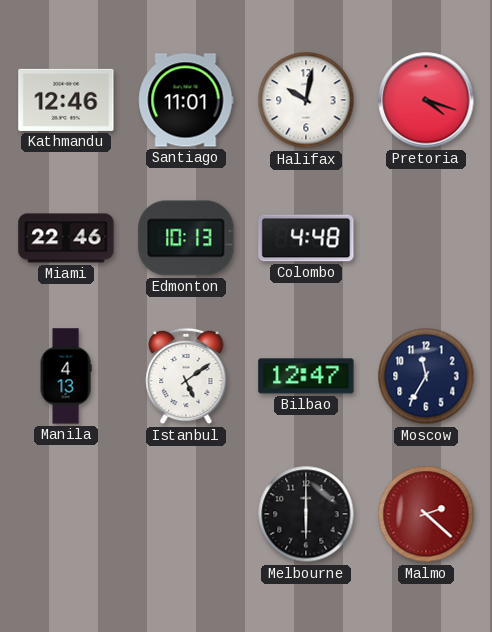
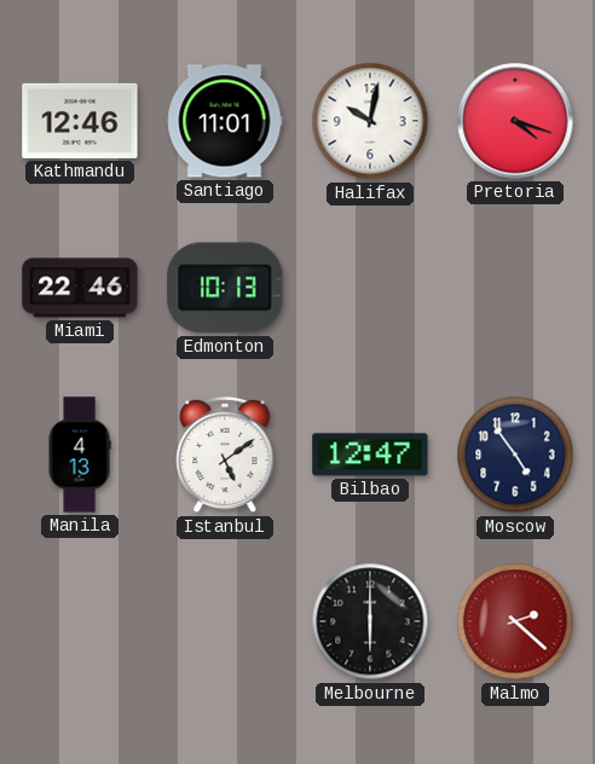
Colombo: 4:48 -> none
Moscow: 11:35 -> 4:54
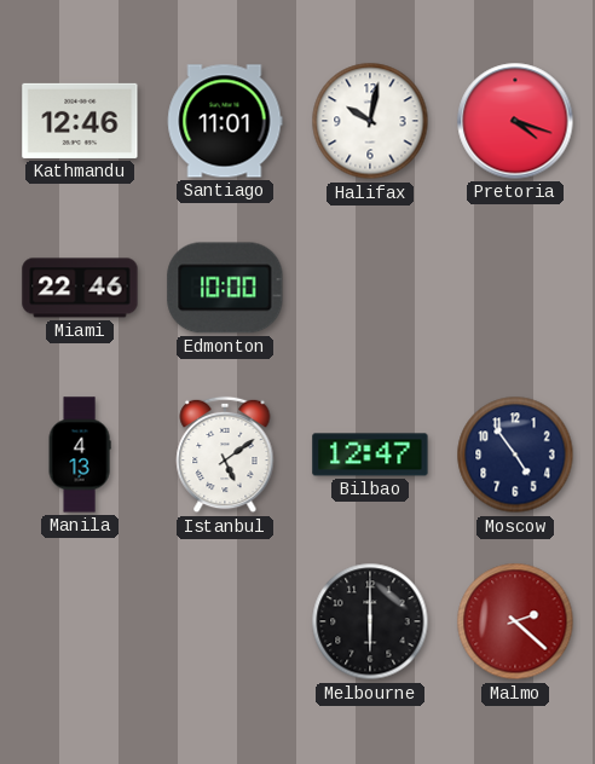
Edmonton: 10:13 -> 10:00
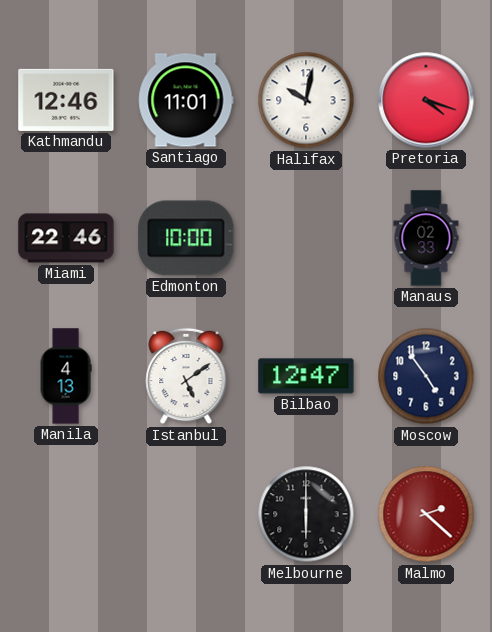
Manaus: none -> 02:33
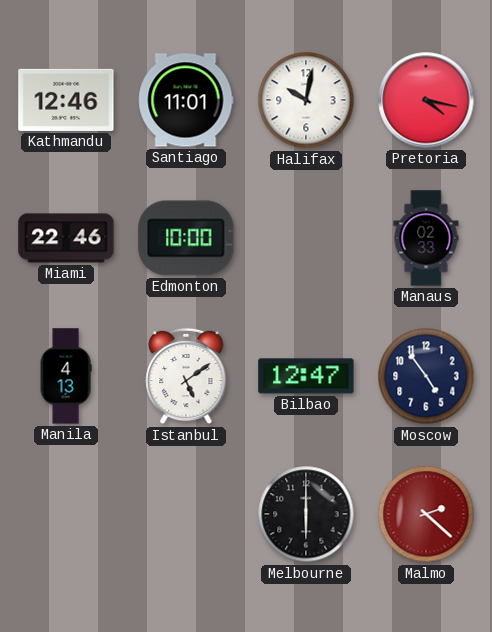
Pretoria: 4:18 -> 4:17
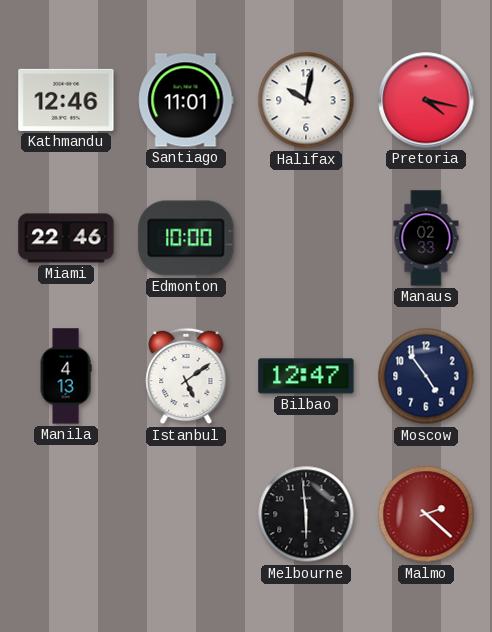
Melbourne: 6:00 -> 5:59
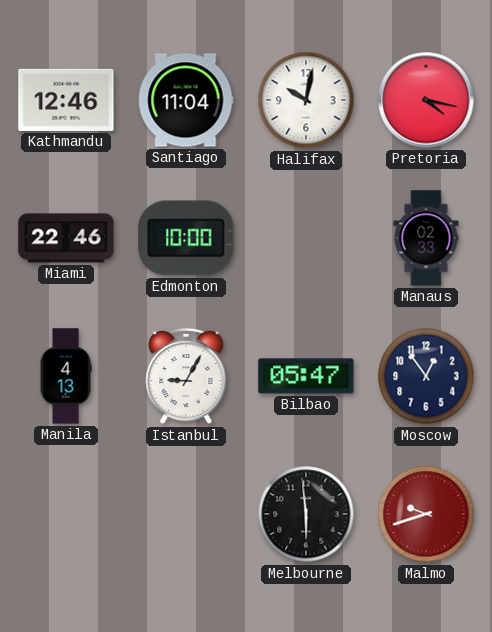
Santiago: 11:01 -> 11:04
Istanbul: 5:09 -> 9:05
Bilbao: 12:47 -> 05:47
Moscow: 4:54 -> 12:54
Malmo: 2:22 -> 9:42
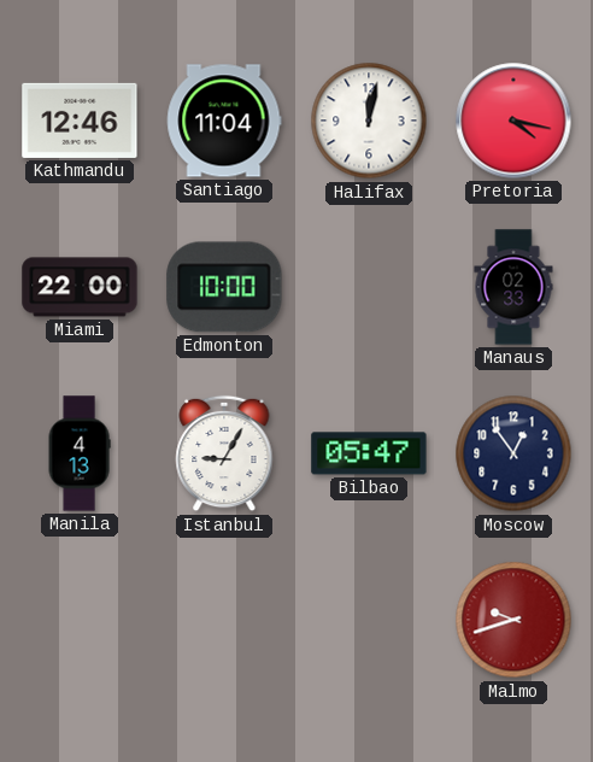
Halifax: 10:02 -> 12:02
Miami: 22:46 -> 22:00
Melbourne: 5:59 -> none
